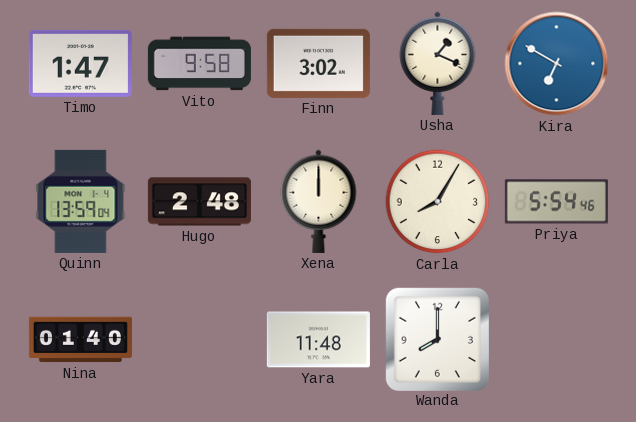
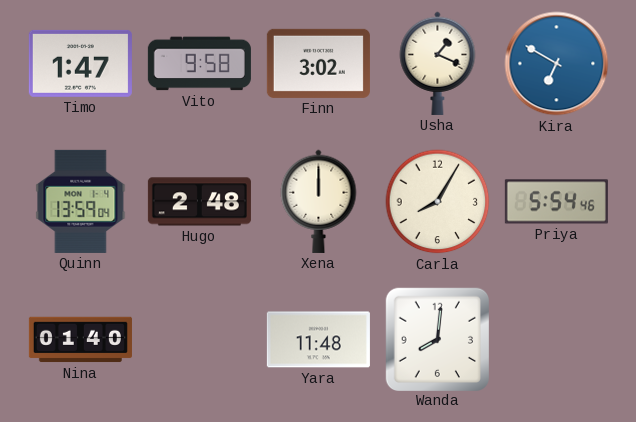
Wanda: 8:00 -> 8:01
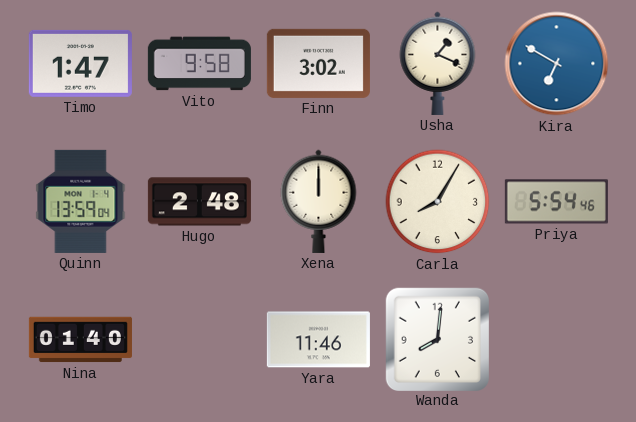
Yara: 11:48 -> 11:46
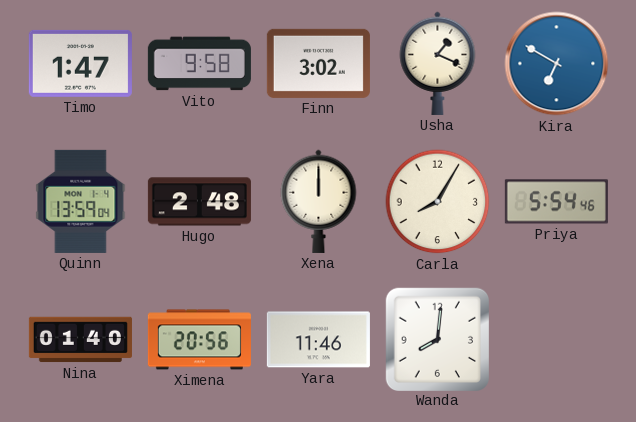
Ximena: none -> 20:56
